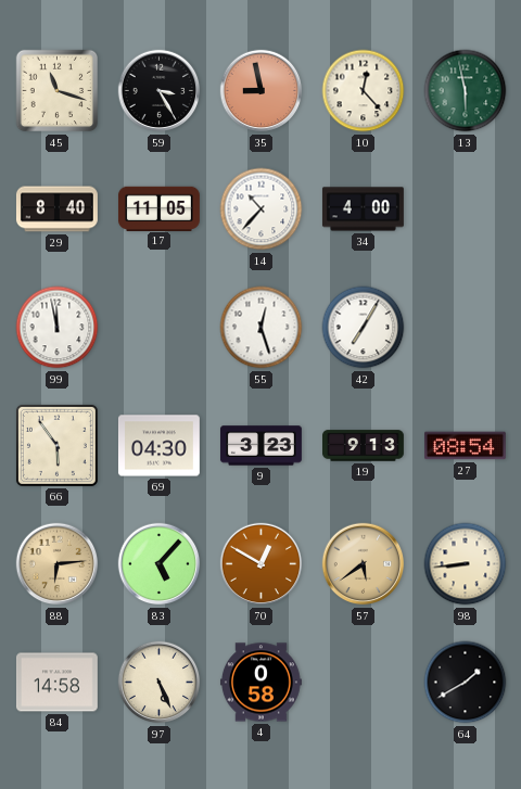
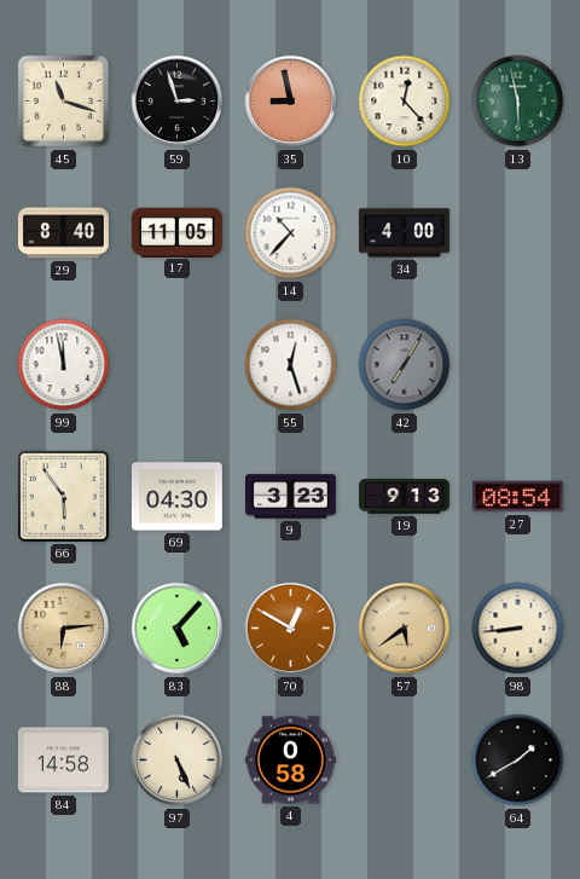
59: 3:25 -> 2:57
42 dial: white -> grey
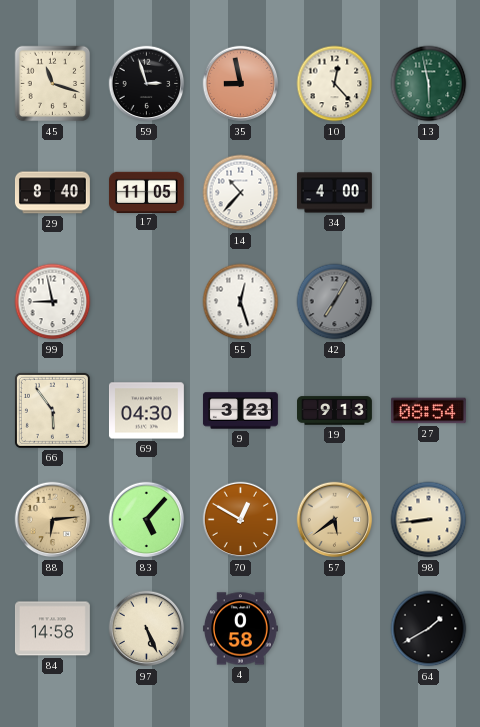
99: 11:58 -> 8:58
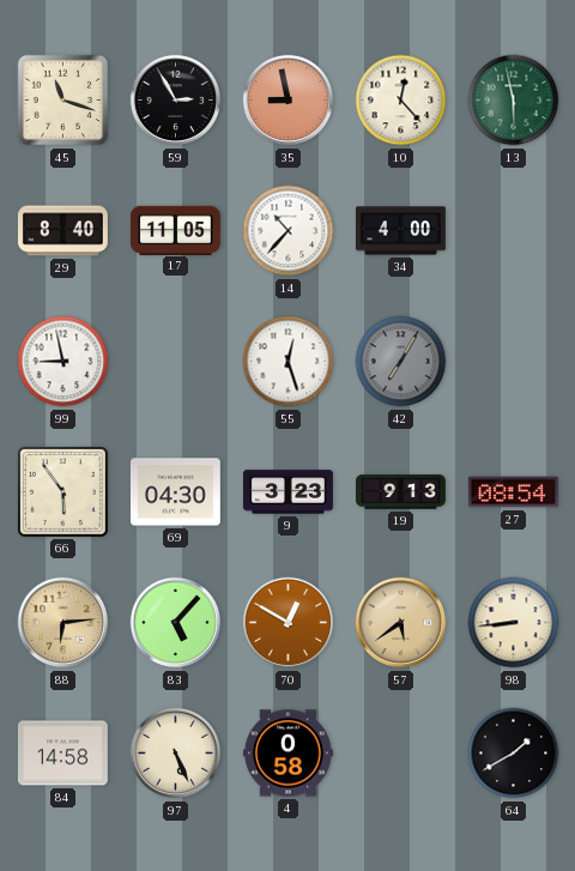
59: 2:57 -> 2:55
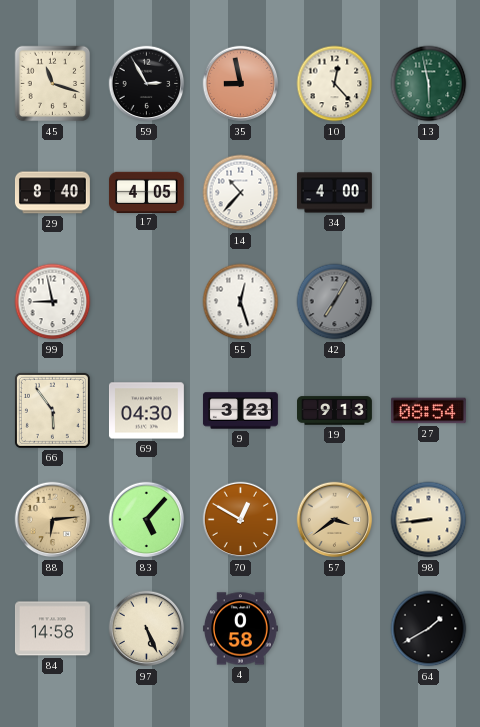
17: 11:05 -> 4:05
57: 5:39 -> 3:39
